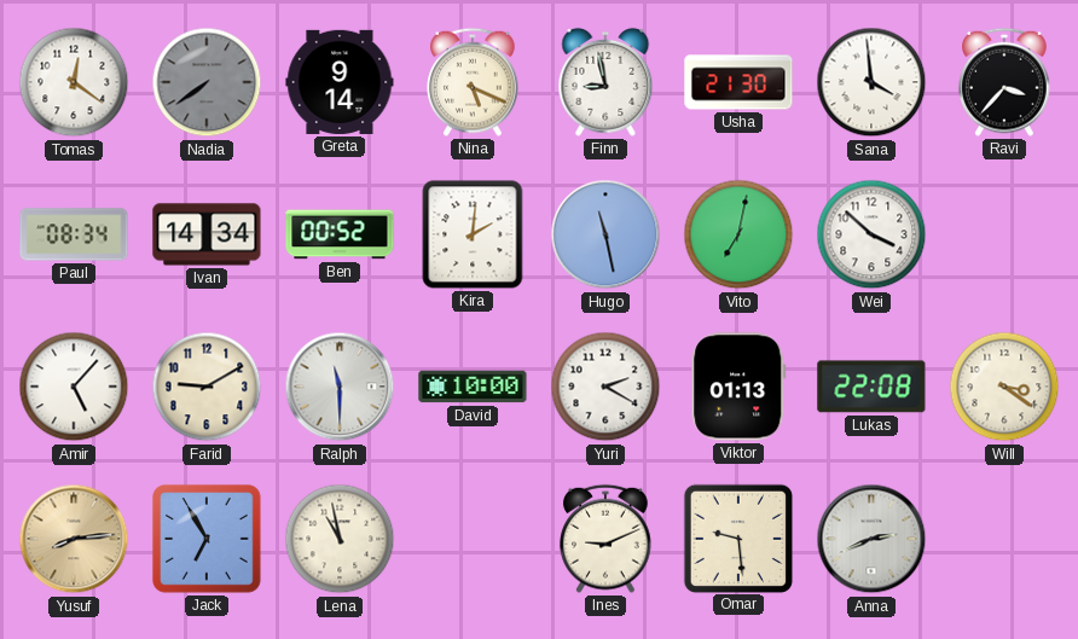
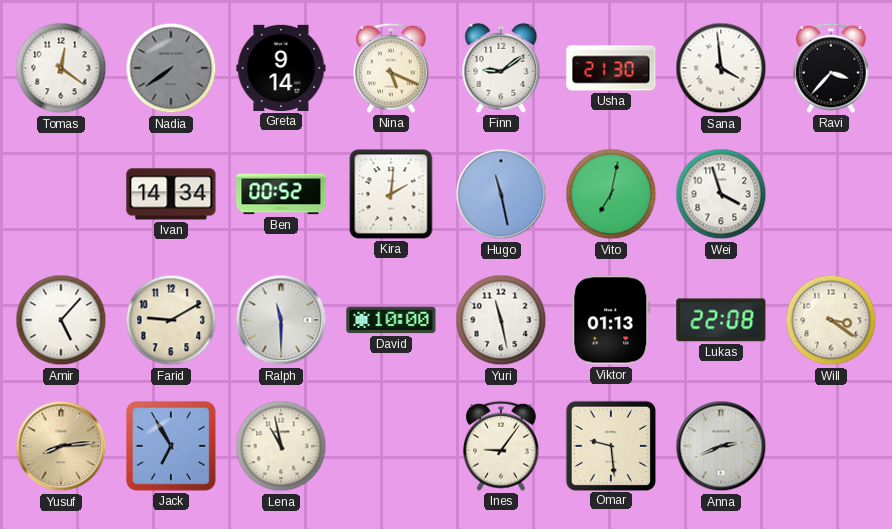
Finn: 8:58 -> 9:09
Paul: 08:34 -> none
Wei: 3:52 -> 3:57
Yuri: 2:20 -> 11:28
Ines: 9:11 -> 9:06
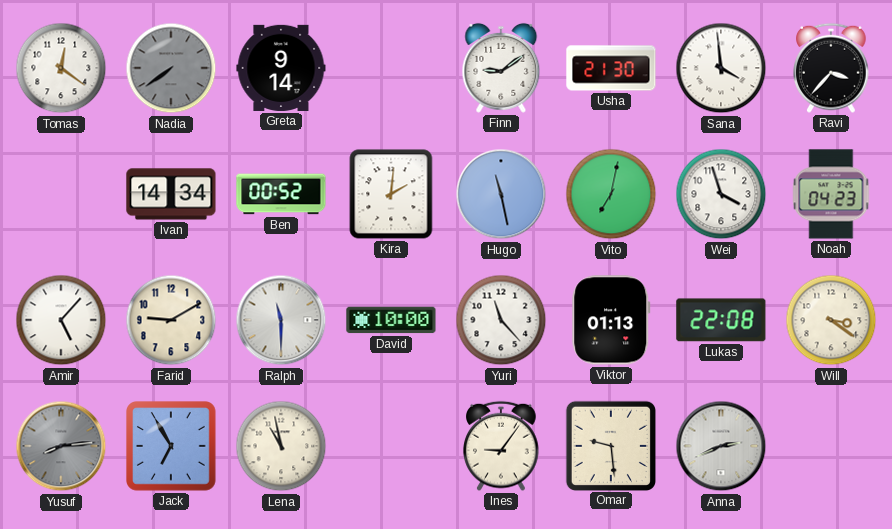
Nina: 5:19 -> none
Noah: none -> 04:23
Yuri: 11:28 -> 11:23
Yusuf dial: champagne -> grey
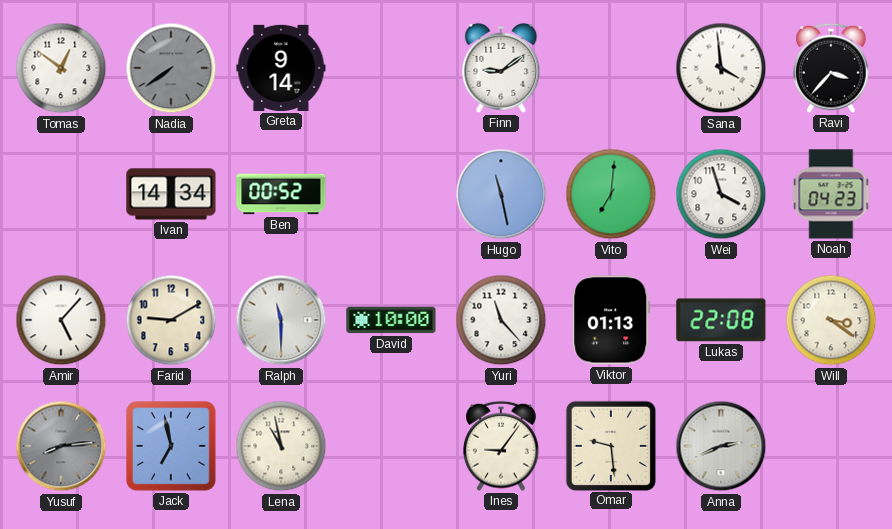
Tomas: 12:21 -> 12:51
Usha: 21:30 -> none
Kira: 2:01 -> none
Vito: 7:02 -> 7:01
Jack: 6:55 -> 6:58
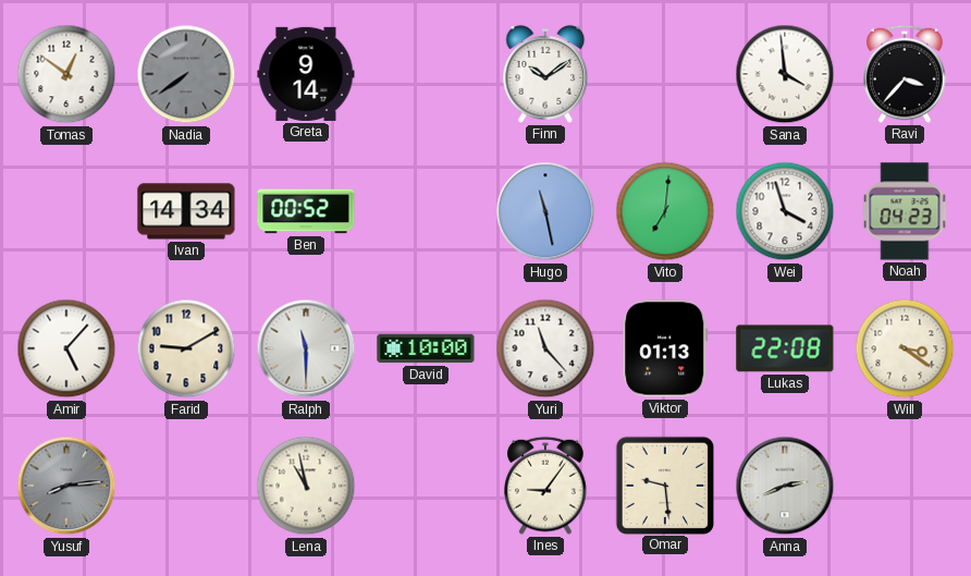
Finn: 9:09 -> 10:09
Jack: 6:58 -> none
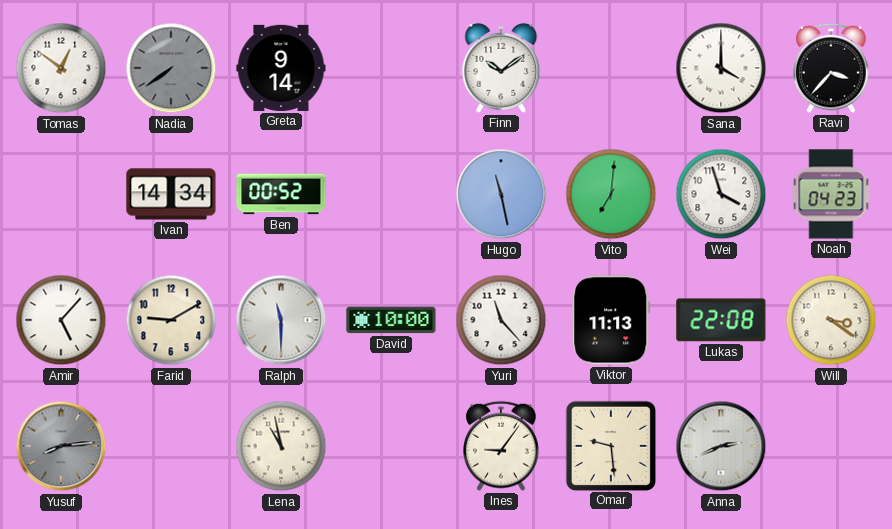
Sana: 3:59 -> 4:00
Viktor: 01:13 -> 11:13
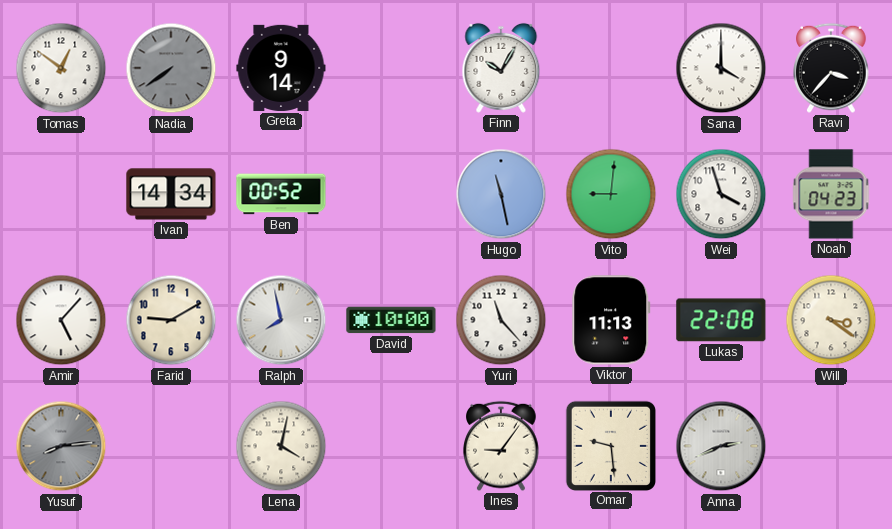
Finn: 10:09 -> 10:05
Vito: 7:01 -> 9:01
Ralph: 11:30 -> 7:58
Lena: 10:58 -> 4:02
